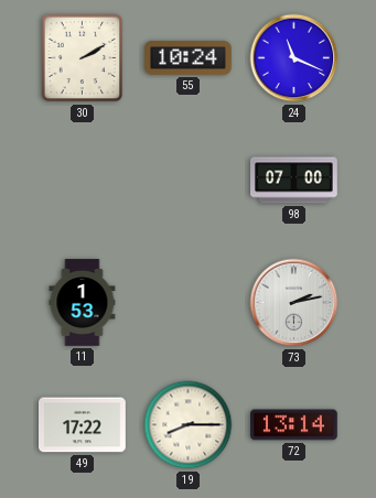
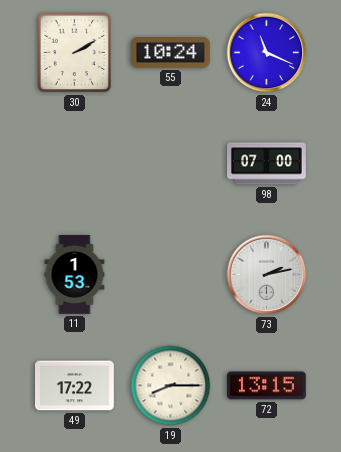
72: 13:14 -> 13:15
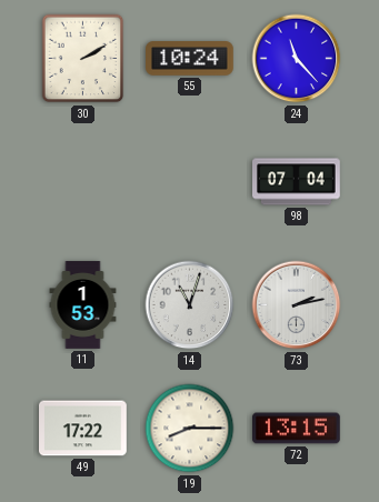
24: 11:19 -> 11:23
98: 07:00 -> 07:04
14: none -> 11:03
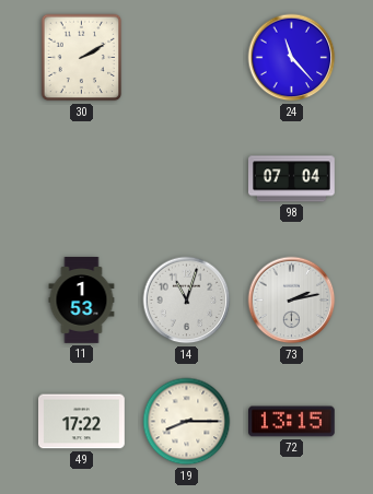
55: 10:24 -> none
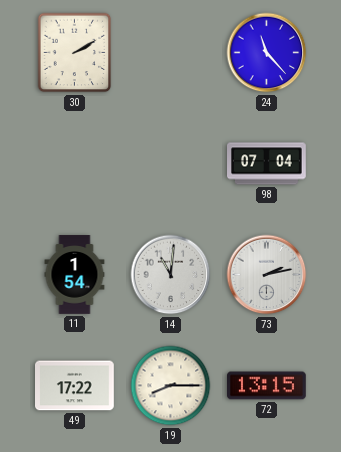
11: 1:53 -> 1:54
14: 11:03 -> 11:01
